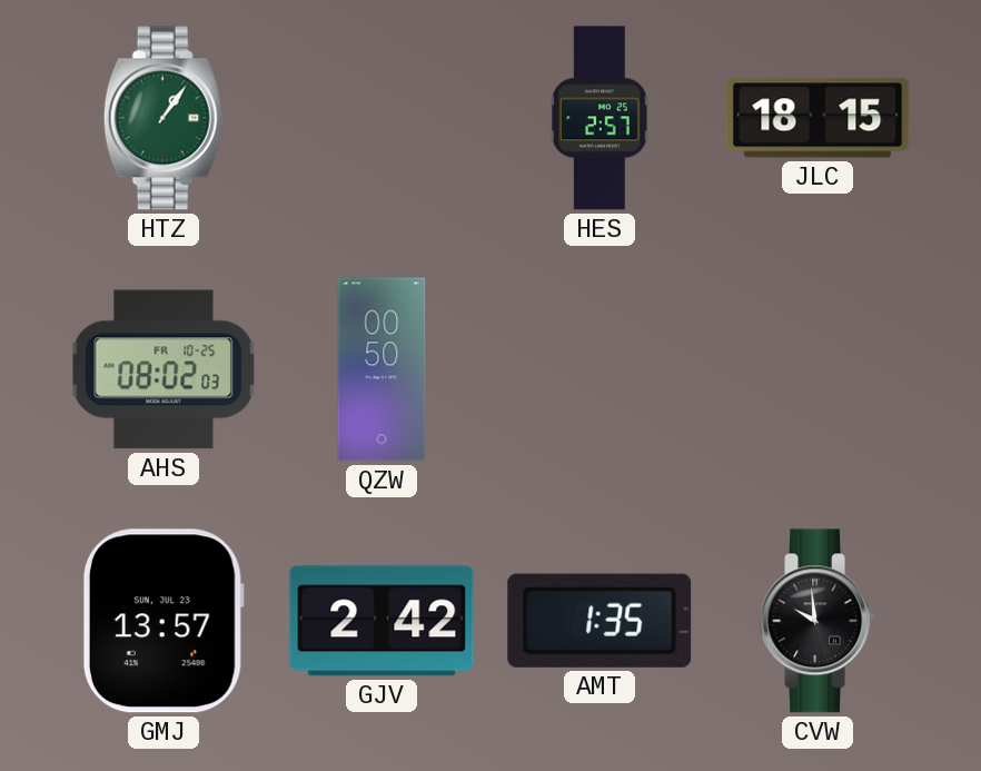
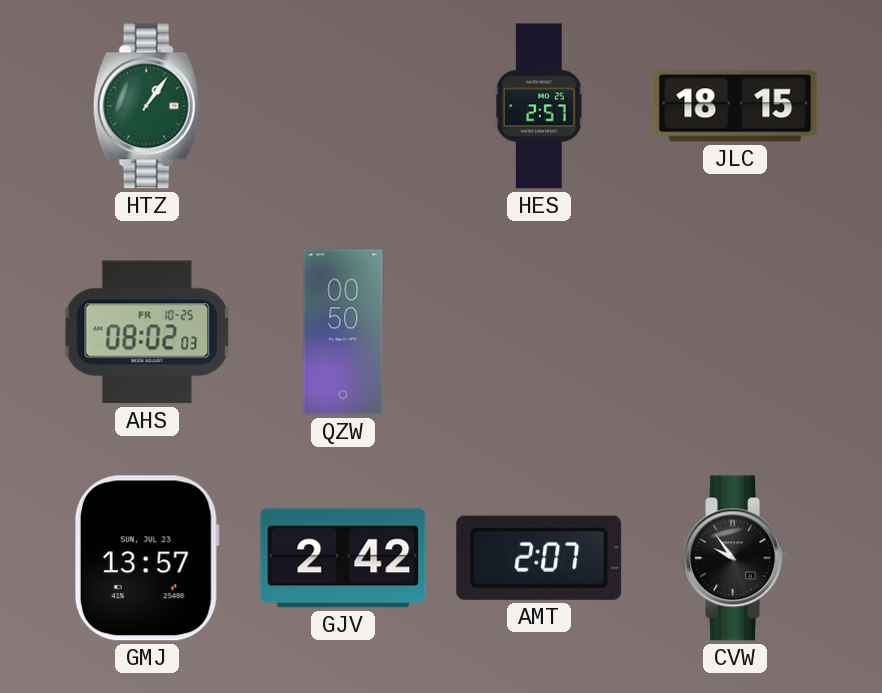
AMT: 1:35 -> 2:07
CVW: 9:59 -> 9:54
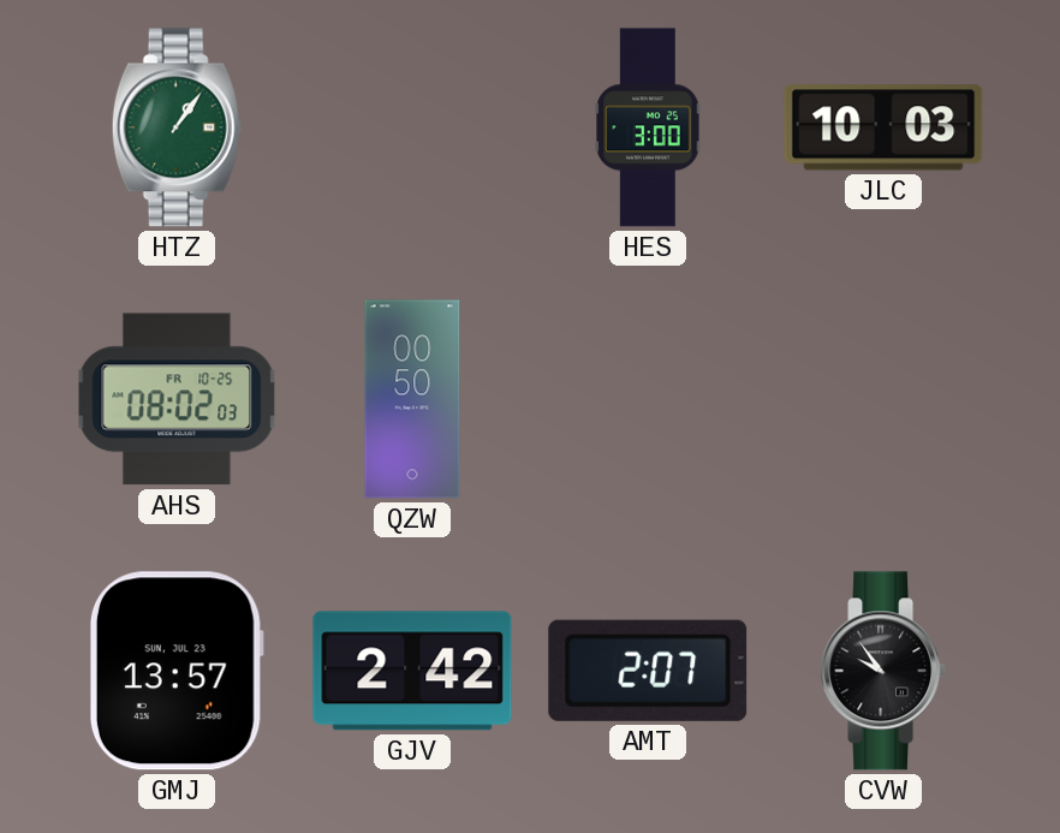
HES: 2:57 -> 3:00
JLC: 18:15 -> 10:03
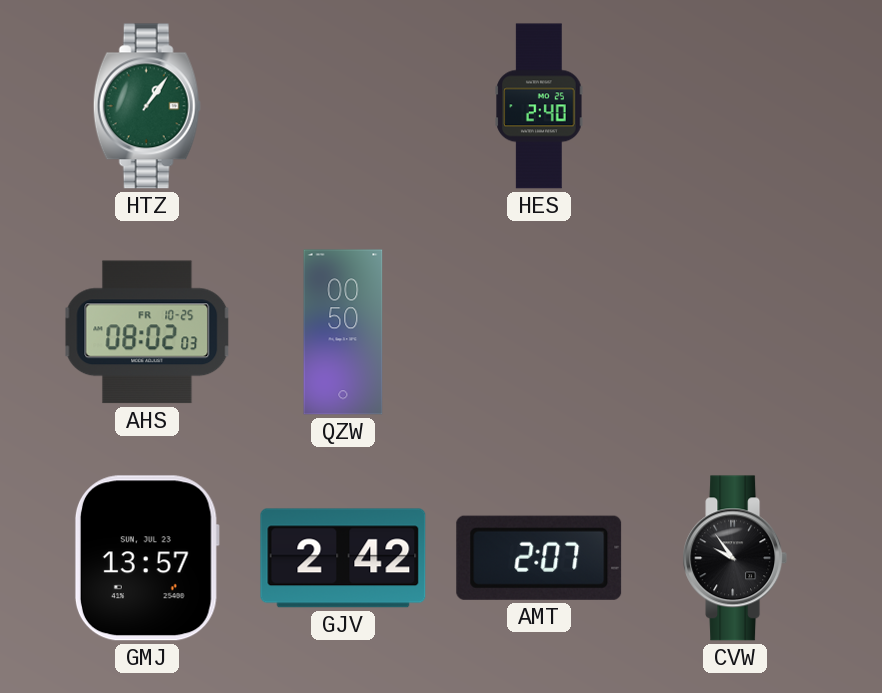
HES: 3:00 -> 2:40
JLC: 10:03 -> none
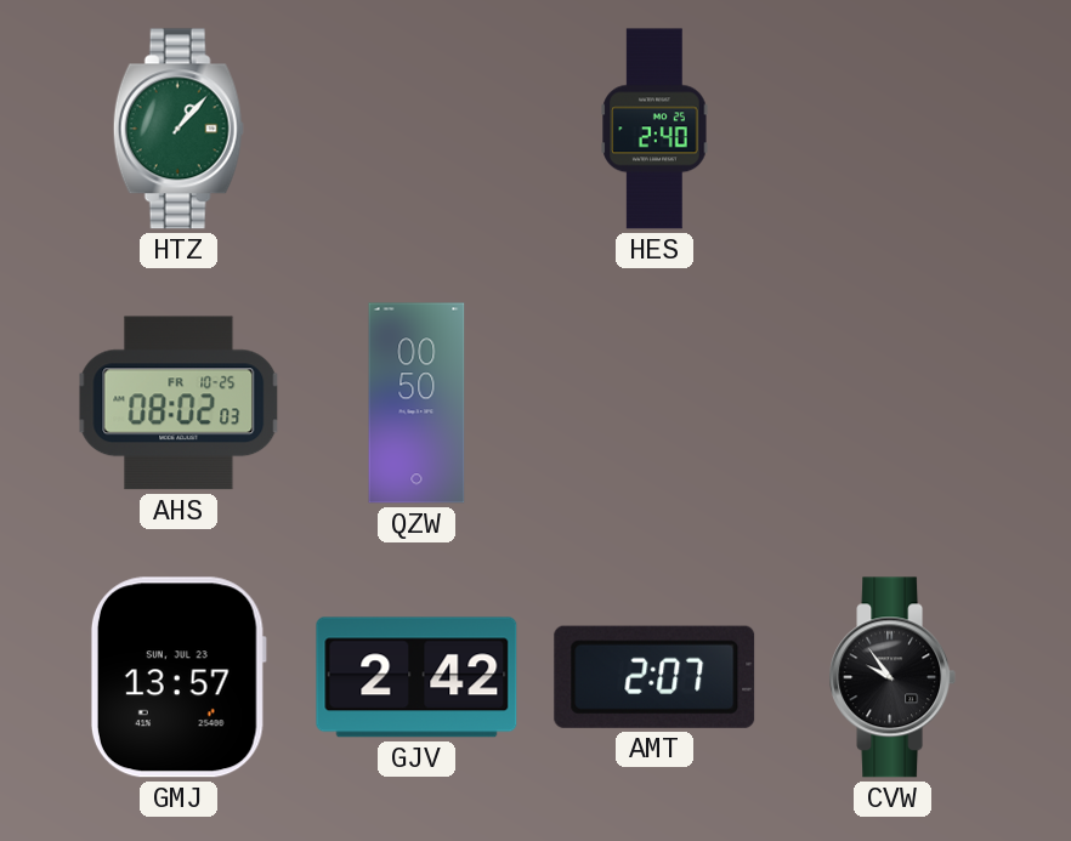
HTZ: 1:06 -> 1:07
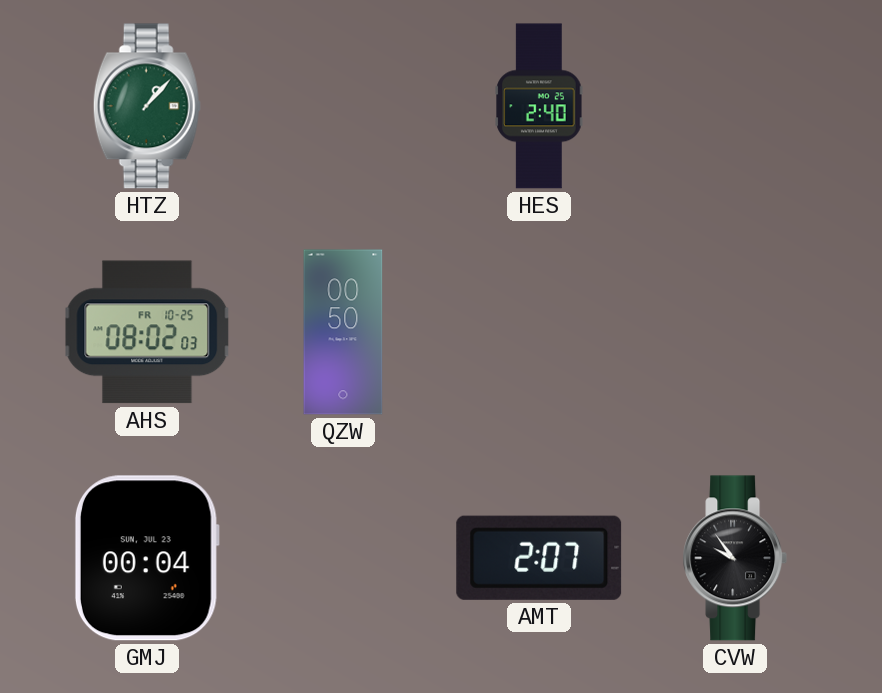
GMJ: 13:57 -> 00:04
GJV: 2:42 -> none
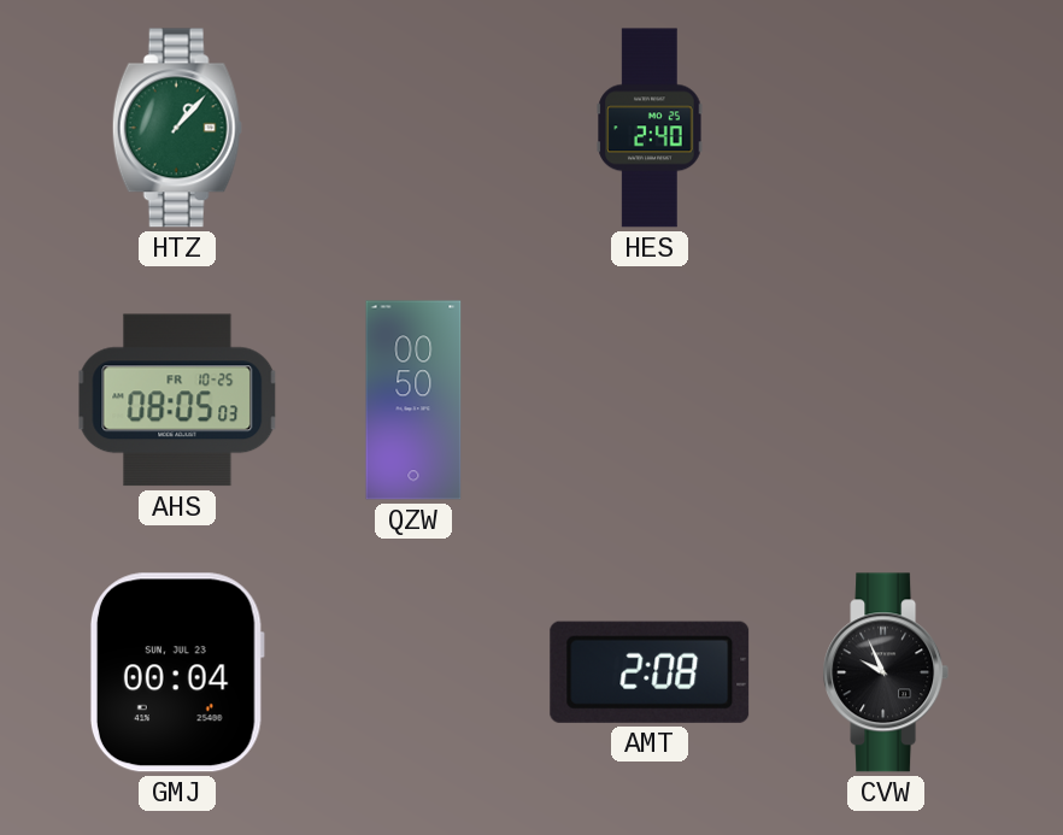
AHS: 08:02 -> 08:05
AMT: 2:07 -> 2:08
CVW: 9:54 -> 9:56
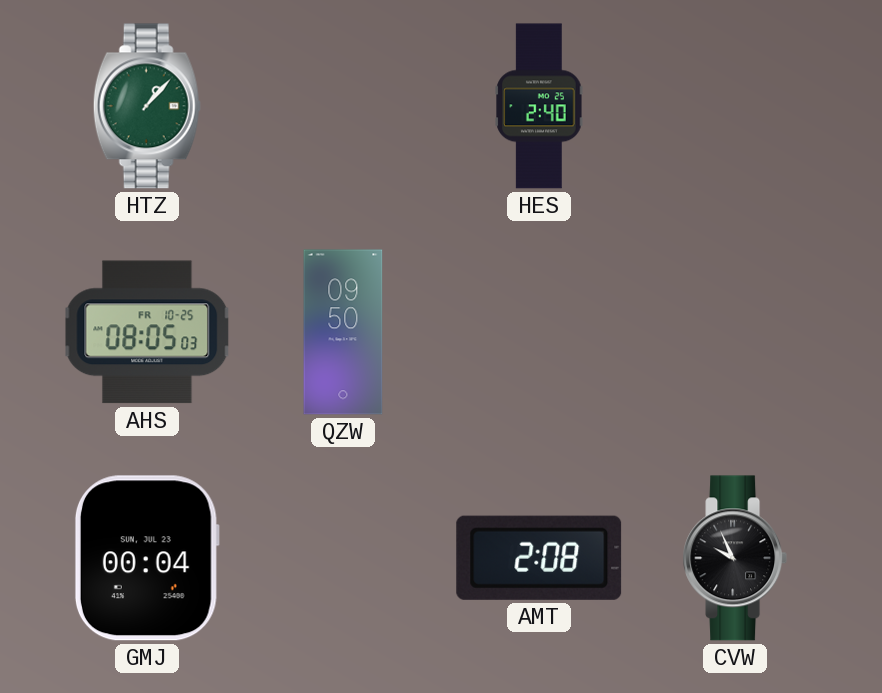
QZW: 00:50 -> 09:50
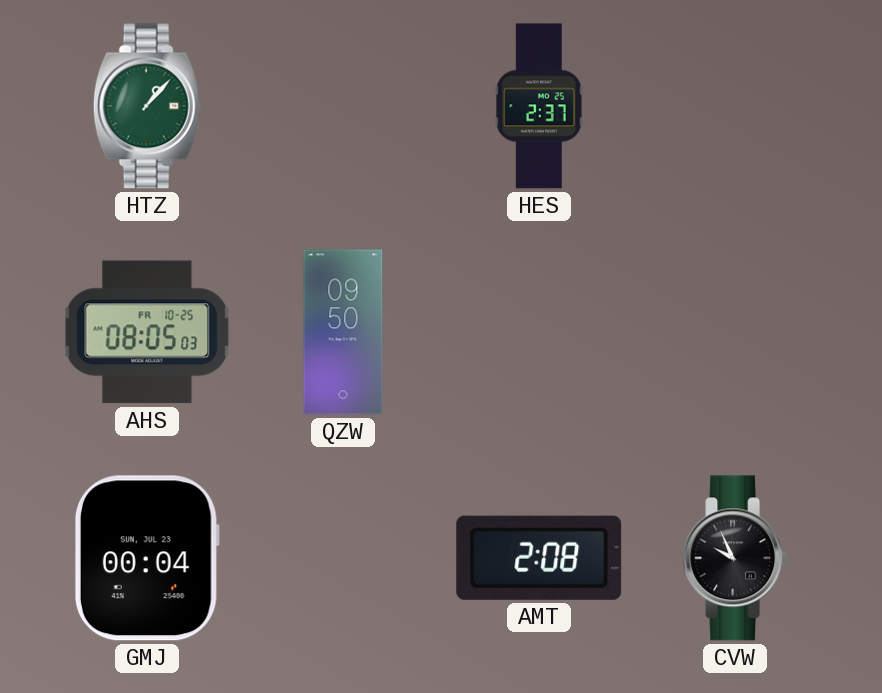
HES: 2:40 -> 2:37
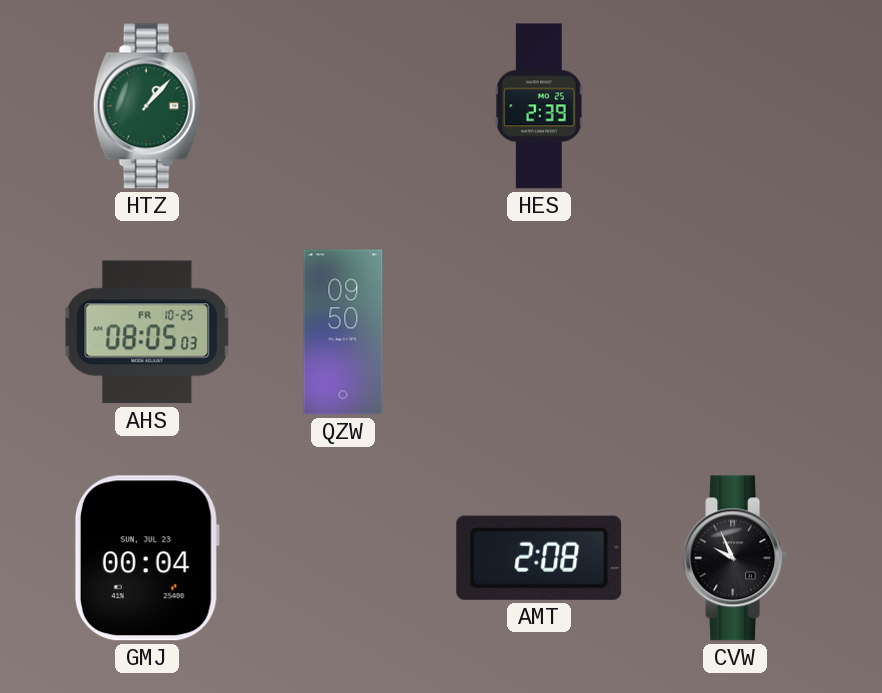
HES: 2:37 -> 2:39
